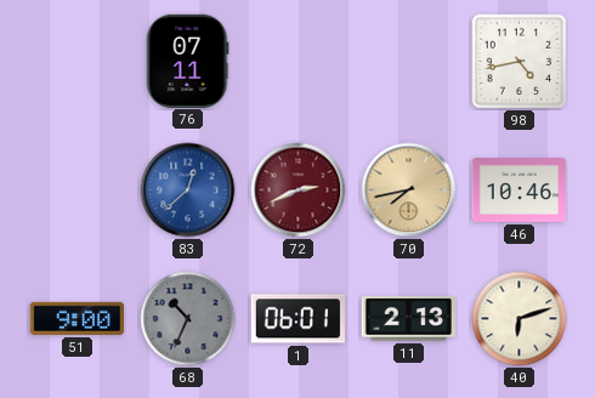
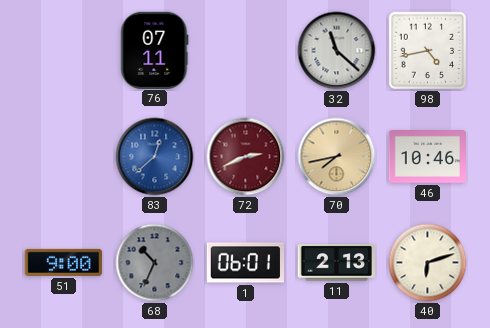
32: none -> 11:22
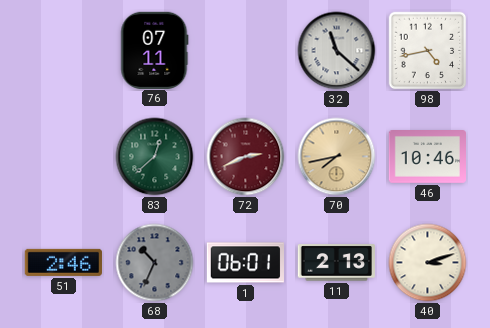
83 dial: blue -> green
51: 9:00 -> 2:46
40: 6:12 -> 3:12
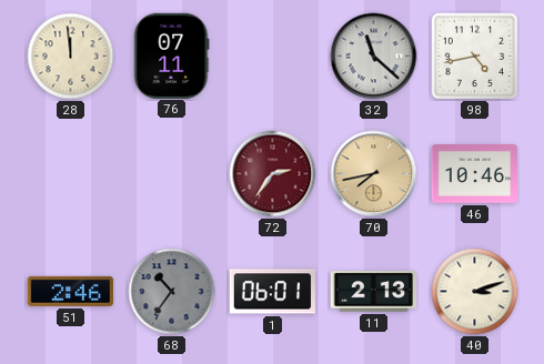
28: none -> 11:59
83: 12:38 -> none
72: 2:41 -> 2:36
68: 10:34 -> 10:36
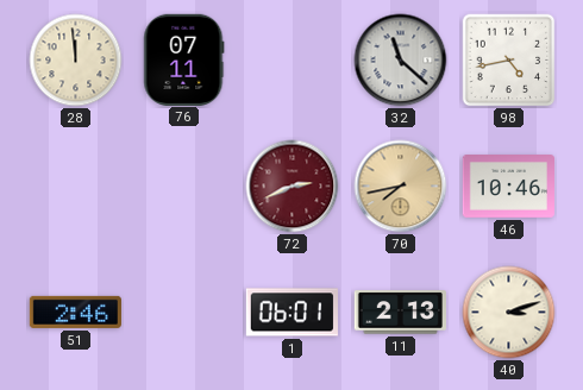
72: 2:36 -> 2:41
68: 10:36 -> none
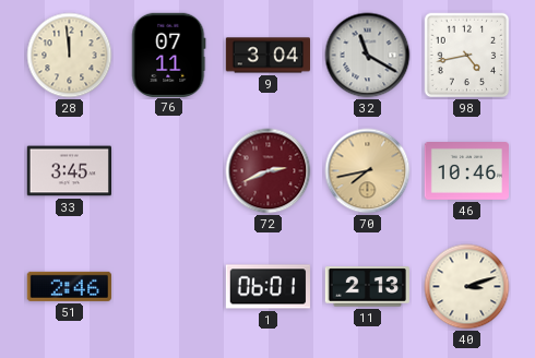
9: none -> 3:04
32: 11:22 -> 11:20
33: none -> 3:45
